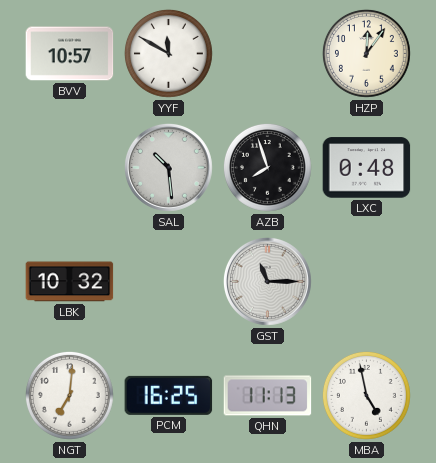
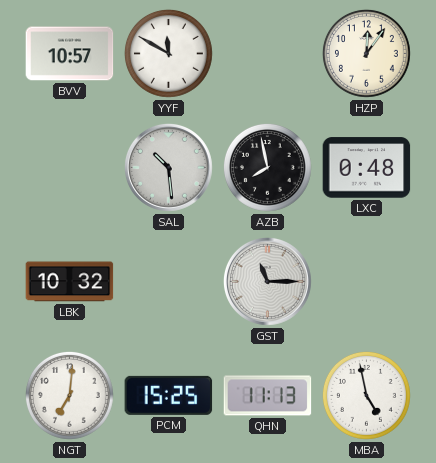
AZB: 7:57 -> 7:58
PCM: 16:25 -> 15:25
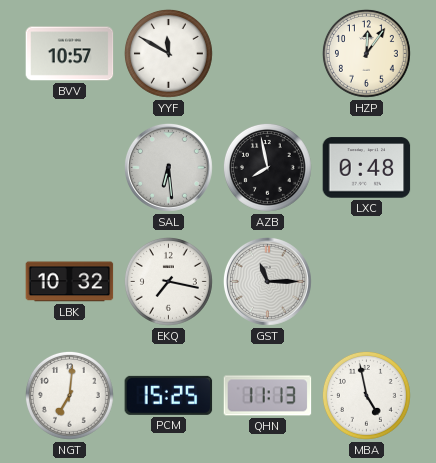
SAL: 10:29 -> 6:29
EKQ: none -> 7:17
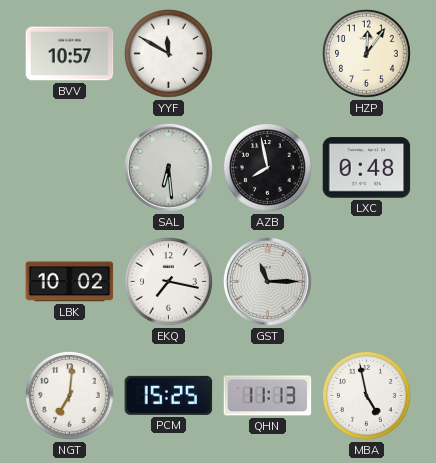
LBK: 10:32 -> 10:02
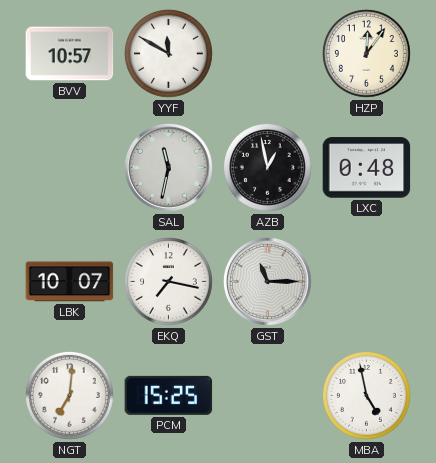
SAL: 6:29 -> 11:32
AZB: 7:58 -> 12:58
LBK: 10:02 -> 10:07
QHN: 11:13 -> none
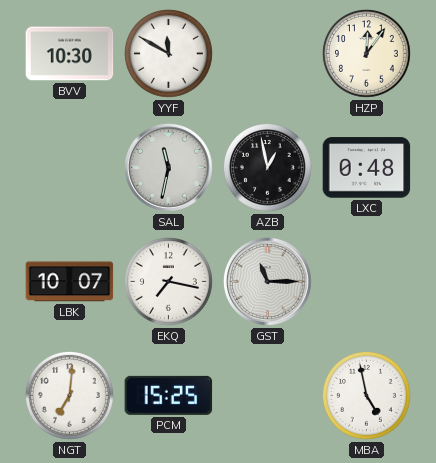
BVV: 10:57 -> 10:30
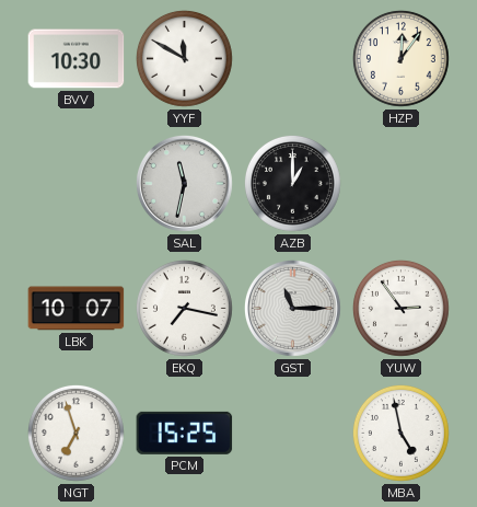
AZB: 12:58 -> 1:00
LXC: 0:48 -> none
YUW: none -> 2:54
NGT: 7:01 -> 6:57
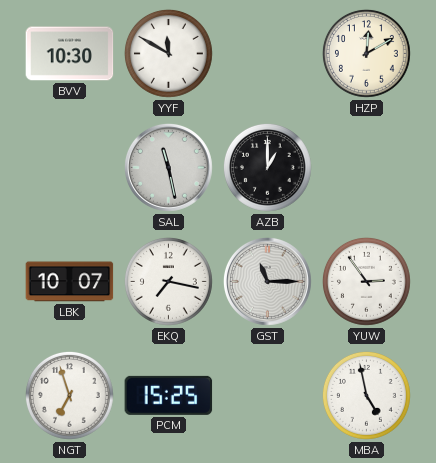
HZP: 12:06 -> 12:10
SAL: 11:32 -> 11:28
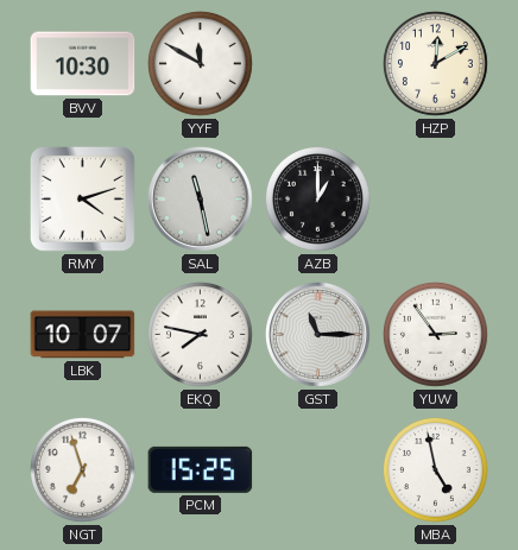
RMY: none -> 4:12
EKQ: 7:17 -> 7:47
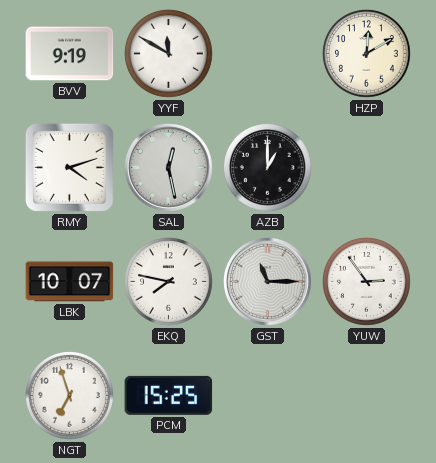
BVV: 10:30 -> 9:19
SAL: 11:28 -> 12:28
MBA: 4:58 -> none
